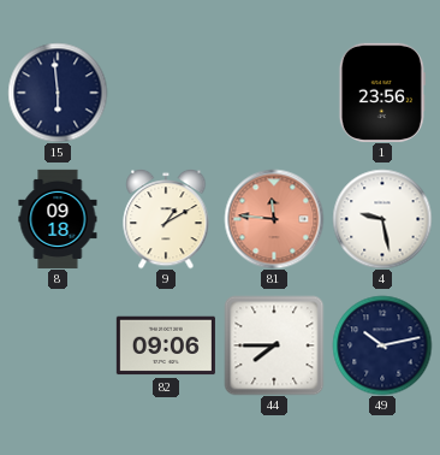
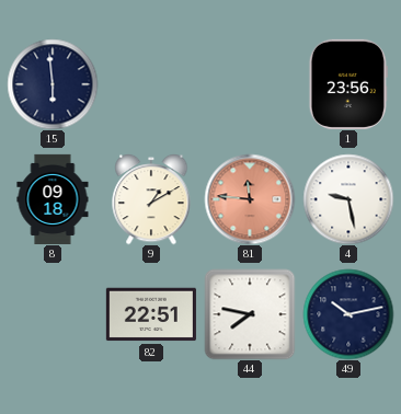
82: 09:06 -> 22:51
44: 7:45 -> 7:47
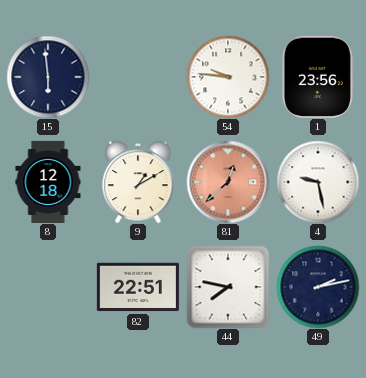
54: none -> 9:46
8: 09:18 -> 12:18
81: 11:46 -> 12:38
49: 10:13 -> 2:13
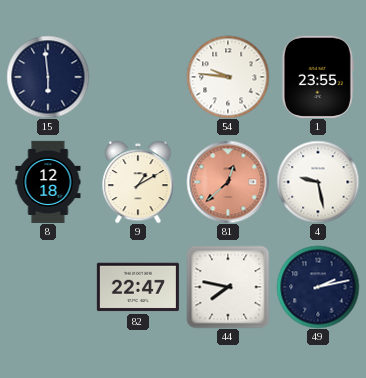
1: 23:56 -> 23:55
82: 22:51 -> 22:47
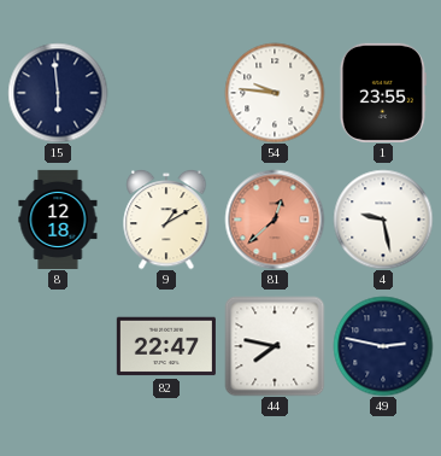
49: 2:13 -> 2:47
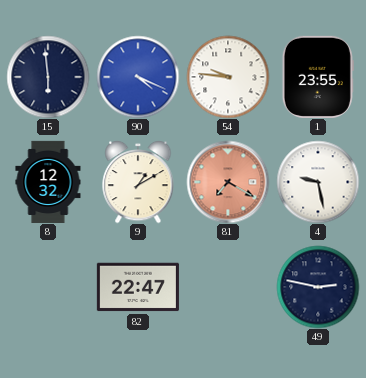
90: none -> 4:19
8: 12:18 -> 12:32
81: 12:38 -> 7:20
44: 7:47 -> none
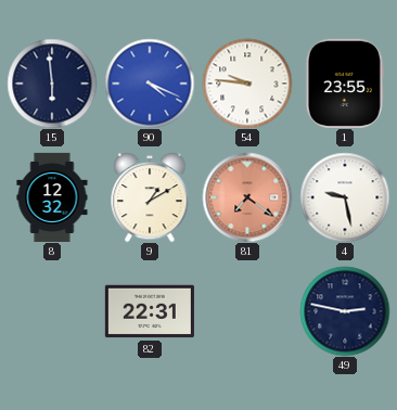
81: 7:20 -> 7:21
82: 22:47 -> 22:31
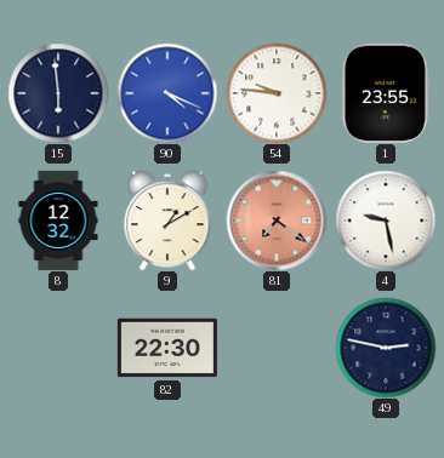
82: 22:31 -> 22:30
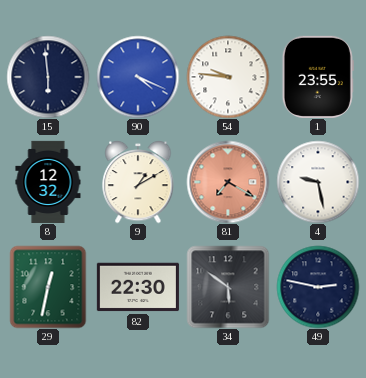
81: 7:21 -> 7:20
29: none -> 12:32
34: none -> 5:51
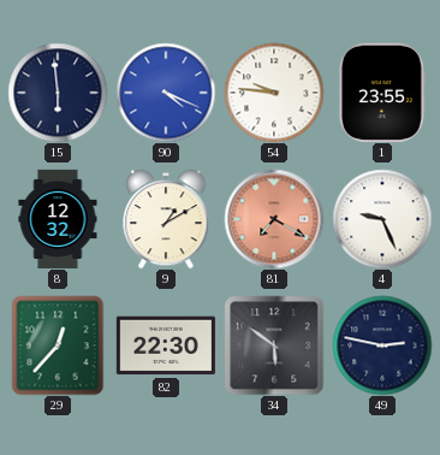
4: 9:28 -> 9:26
29: 12:32 -> 12:37
